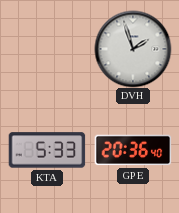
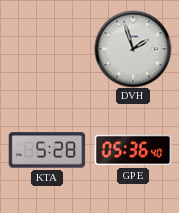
KTA: 5:33 -> 5:28
GPE: 20:36 -> 05:36
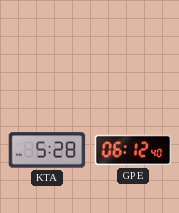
DVH: 1:57 -> none
GPE: 05:36 -> 06:12
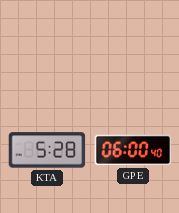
GPE: 06:12 -> 06:00
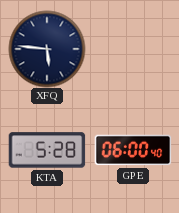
XFQ: none -> 5:46
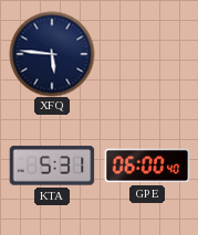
KTA: 5:28 -> 5:31
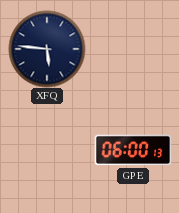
KTA: 5:31 -> none
GPE: 06:00:40 -> 06:00:13
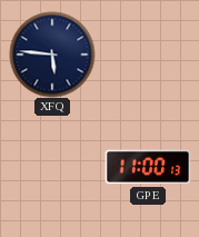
GPE: 06:00 -> 11:00
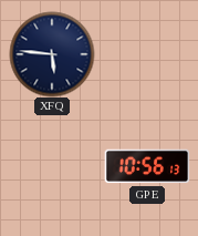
GPE: 11:00 -> 10:56
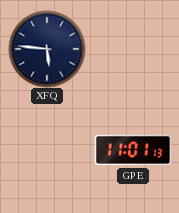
GPE: 10:56 -> 11:01
